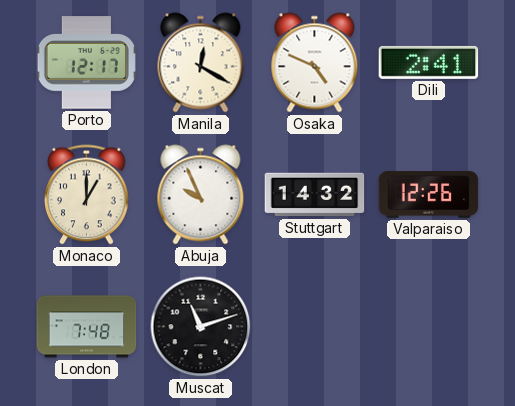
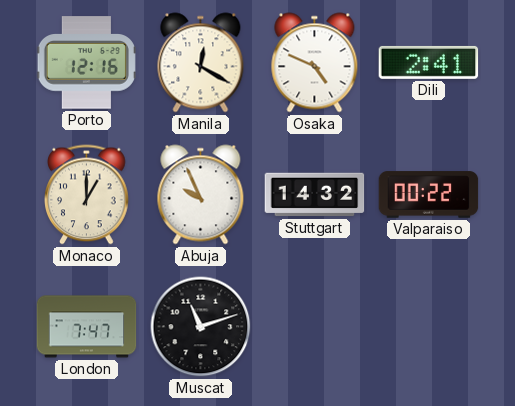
Porto: 12:17 -> 12:16
Valparaiso: 12:26 -> 00:22
London: 7:48 -> 7:47
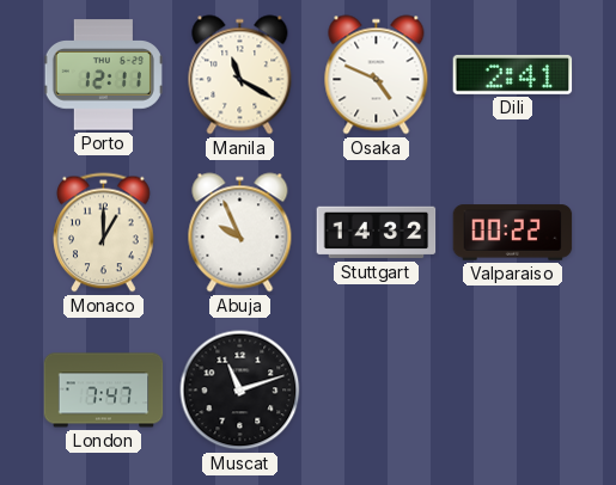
Porto: 12:16 -> 12:11
Manila: 12:20 -> 11:20
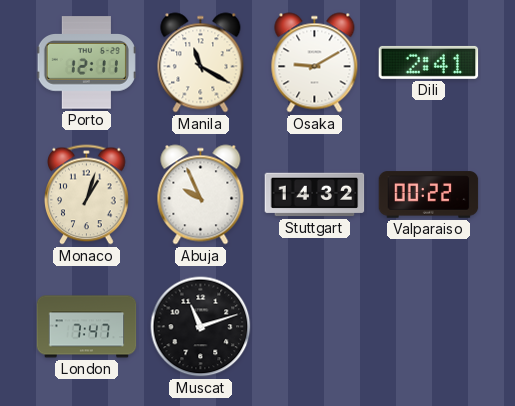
Osaka: 4:49 -> 9:10
Monaco: 1:00 -> 1:03
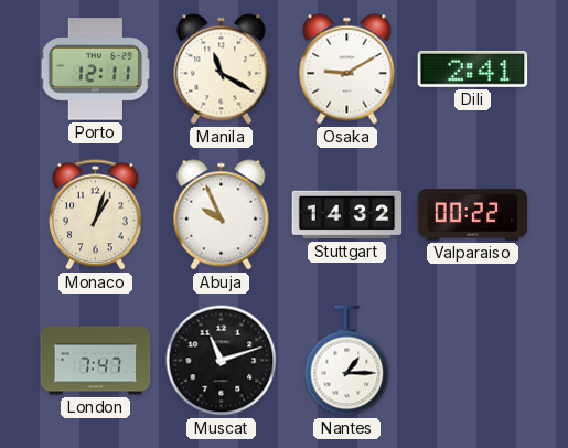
Nantes: none -> 1:15
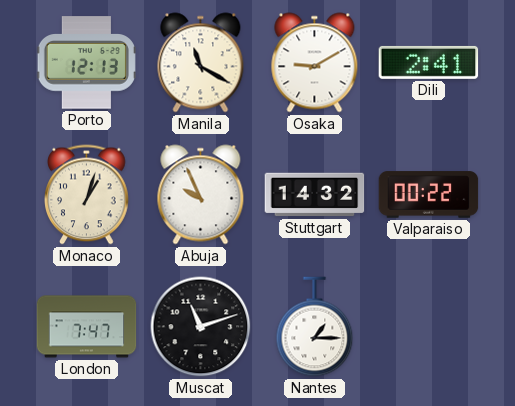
Porto: 12:11 -> 12:13
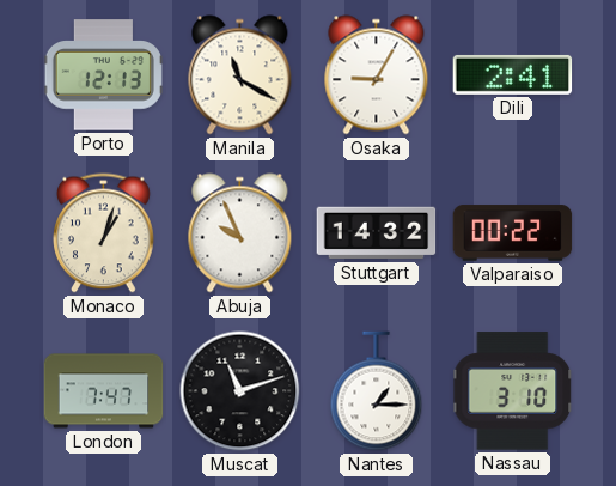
Osaka: 9:10 -> 9:05
Nassau: none -> 3:10
